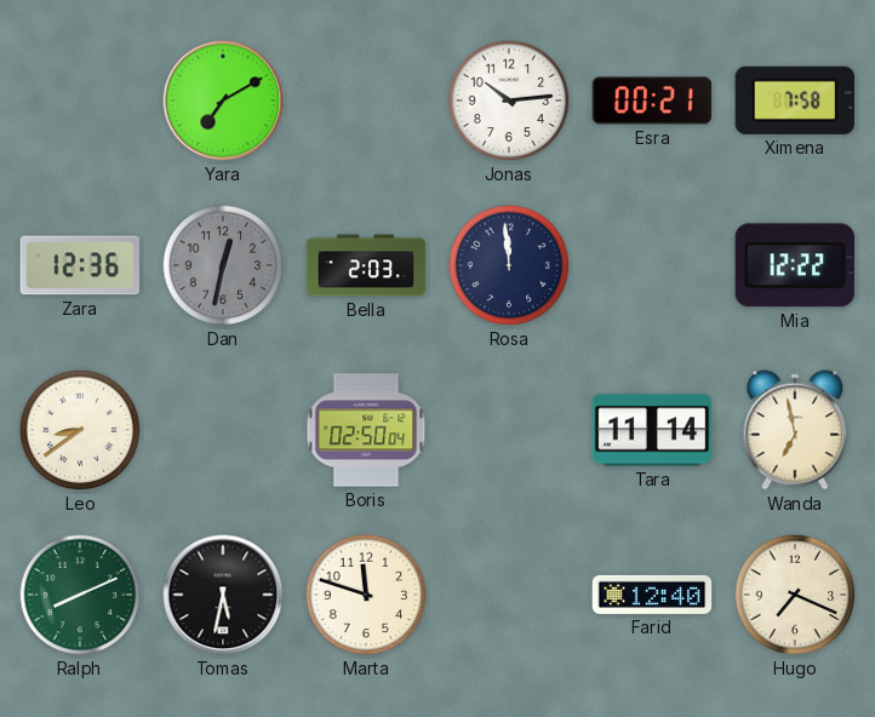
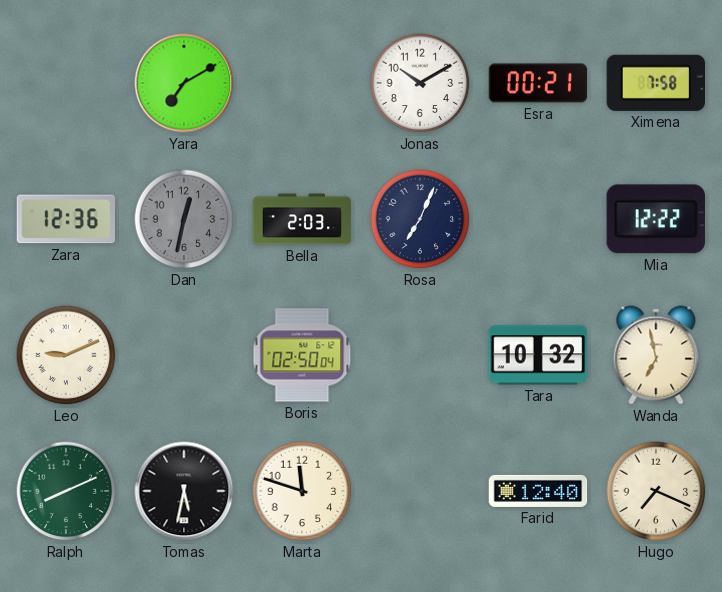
Jonas: 10:14 -> 10:10
Rosa: 11:59 -> 7:04
Leo: 8:39 -> 9:11
Tara: 11:14 -> 10:32
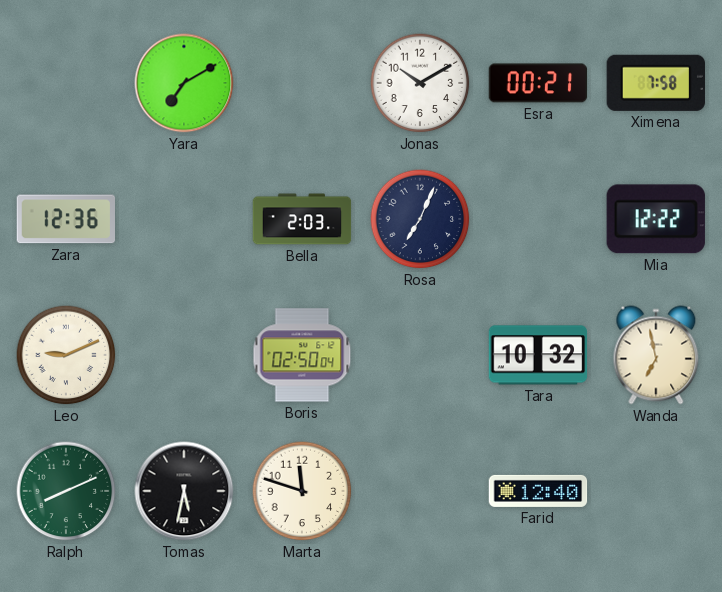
Dan: 12:32 -> none
Hugo: 7:19 -> none
